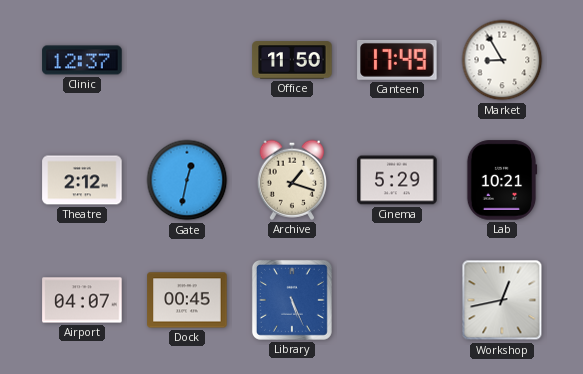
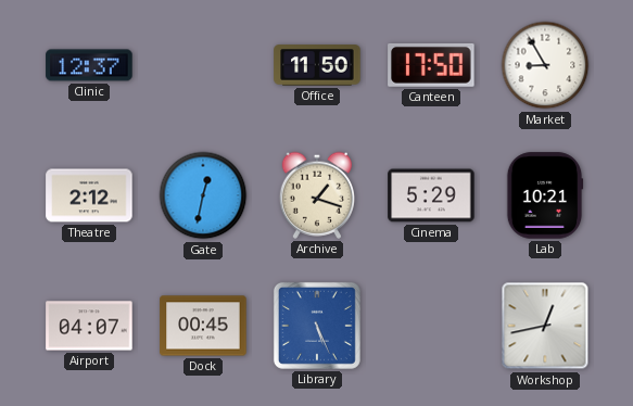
Canteen: 17:49 -> 17:50
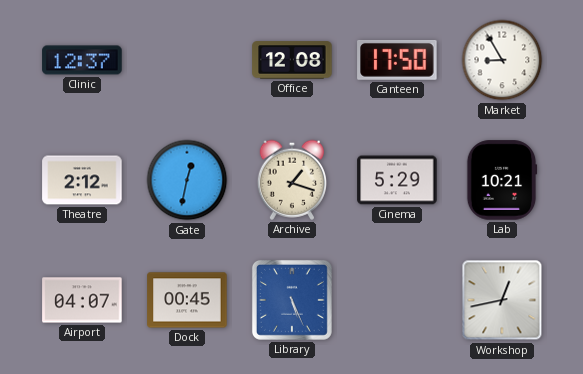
Office: 11:50 -> 12:08
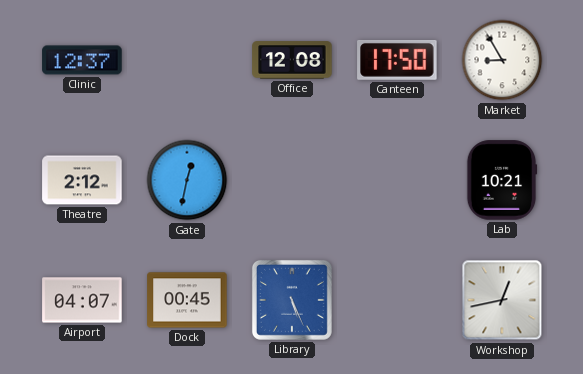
Archive: 1:18 -> none
Cinema: 5:29 -> none
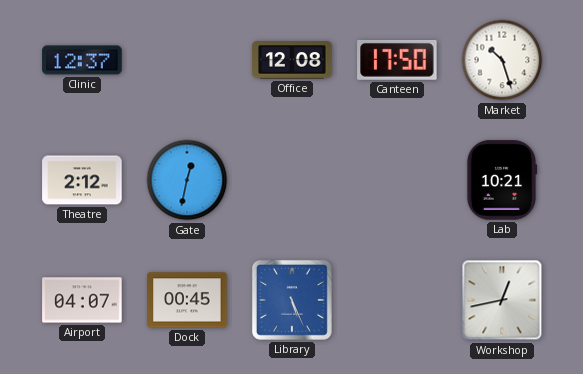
Market: 8:55 -> 10:27
